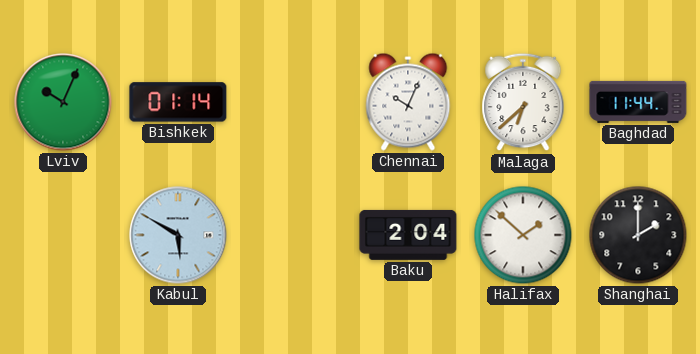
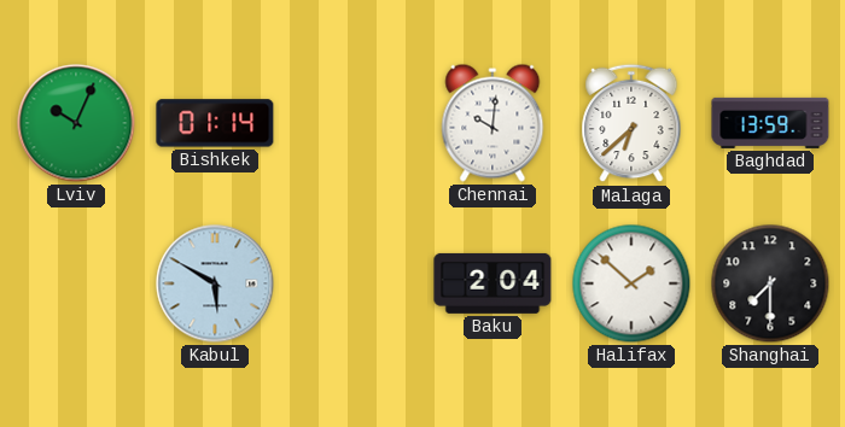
Chennai: 10:04 -> 10:01
Baghdad: 11:44 -> 13:59
Shanghai: 2:00 -> 7:30
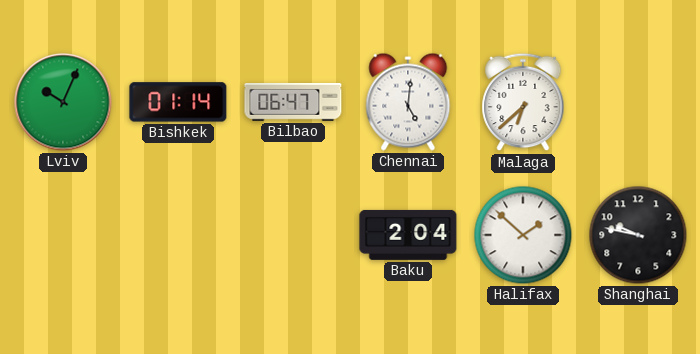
Bilbao: none -> 06:47
Chennai: 10:01 -> 5:01
Baghdad: 13:59 -> none
Kabul: 5:50 -> none
Shanghai: 7:30 -> 9:47
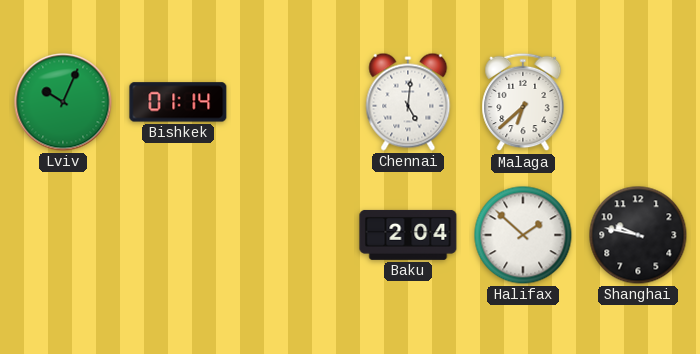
Bilbao: 06:47 -> none
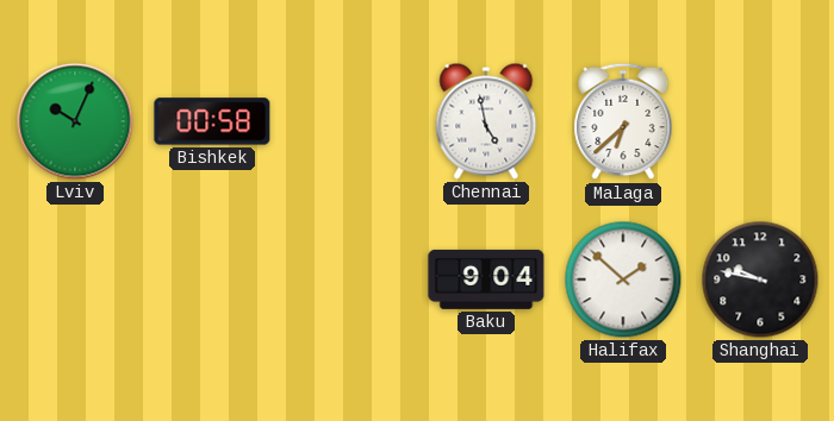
Bishkek: 01:14 -> 00:58
Chennai: 5:01 -> 4:58
Baku: 2:04 -> 9:04
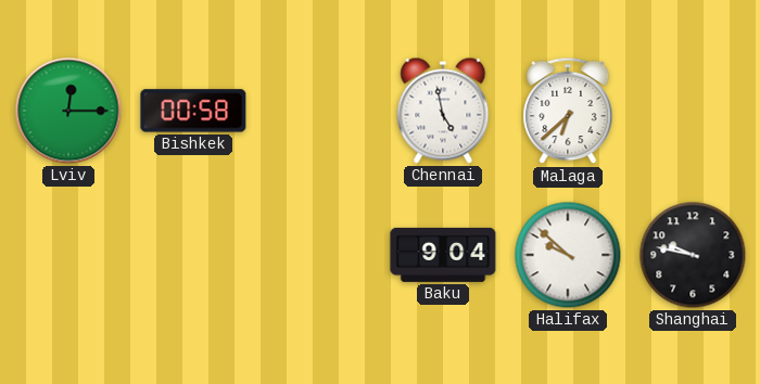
Lviv: 10:04 -> 12:15
Halifax: 1:52 -> 9:52
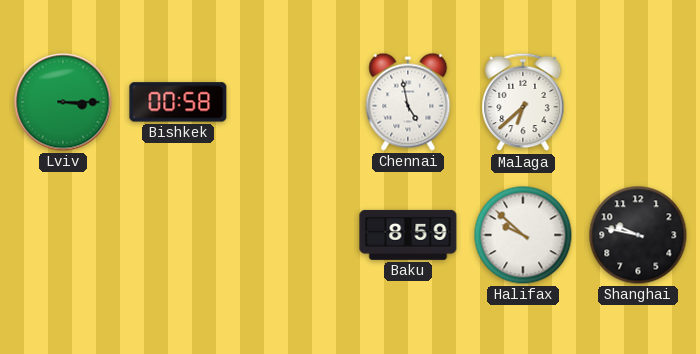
Lviv: 12:15 -> 3:15
Baku: 9:04 -> 8:59
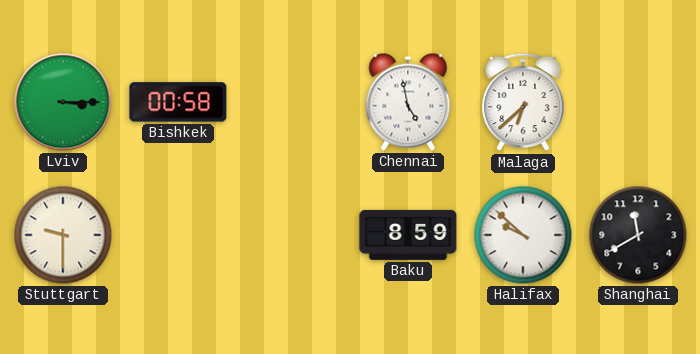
Stuttgart: none -> 9:30
Shanghai: 9:47 -> 11:40
